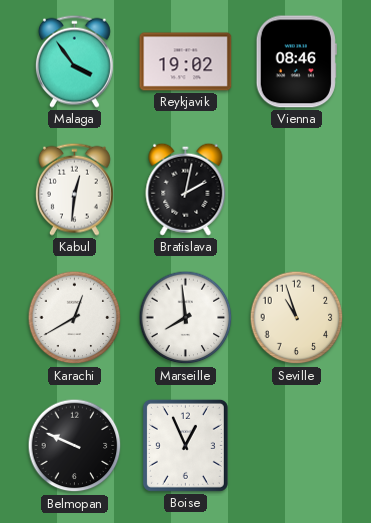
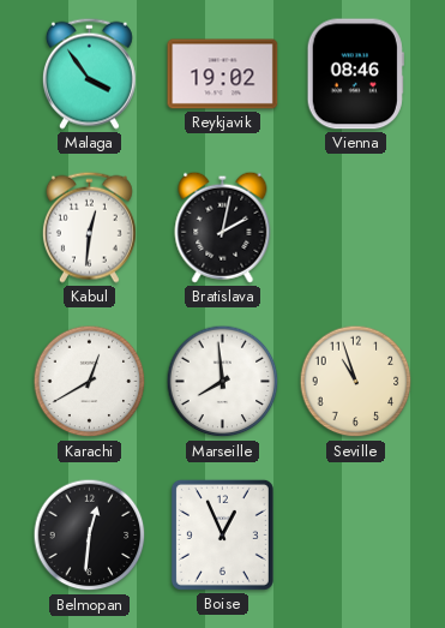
Belmopan: 9:49 -> 12:31
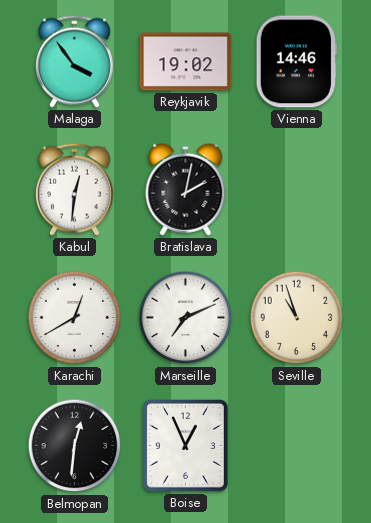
Vienna: 08:46 -> 14:46
Marseille: 7:59 -> 7:11
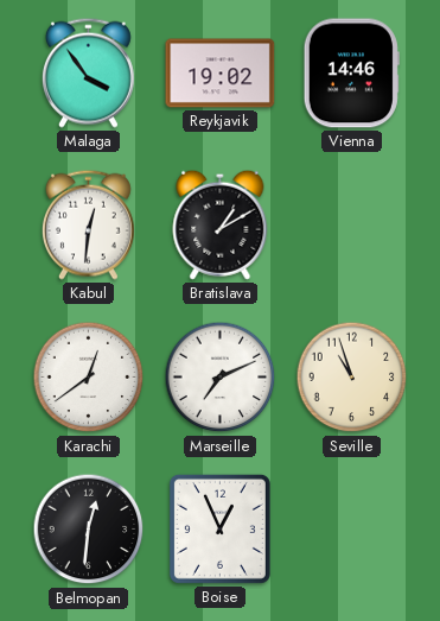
Bratislava: 2:02 -> 1:10
Karachi: 12:40 -> 12:39
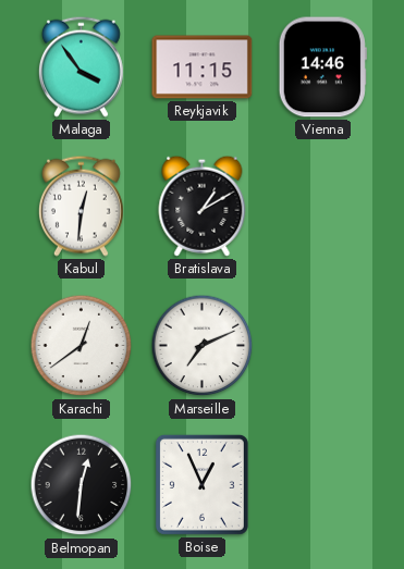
Reykjavik: 19:02 -> 11:15
Seville: 10:57 -> none
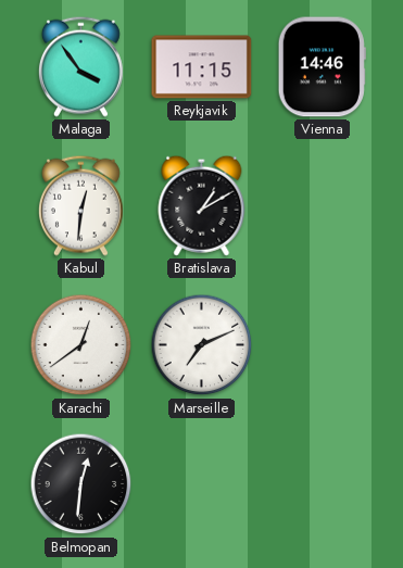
Boise: 12:56 -> none
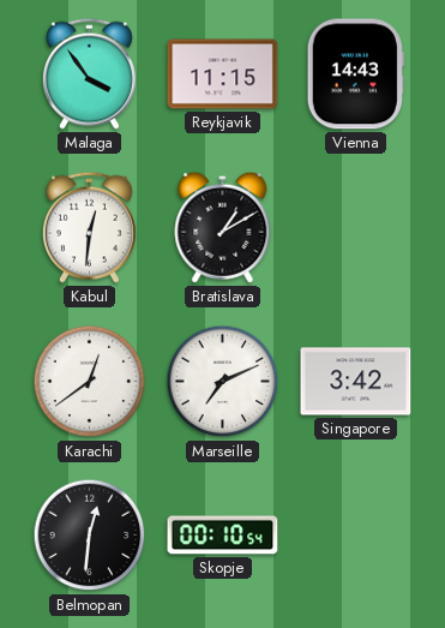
Vienna: 14:46 -> 14:43
Singapore: none -> 3:42
Skopje: none -> 00:10
